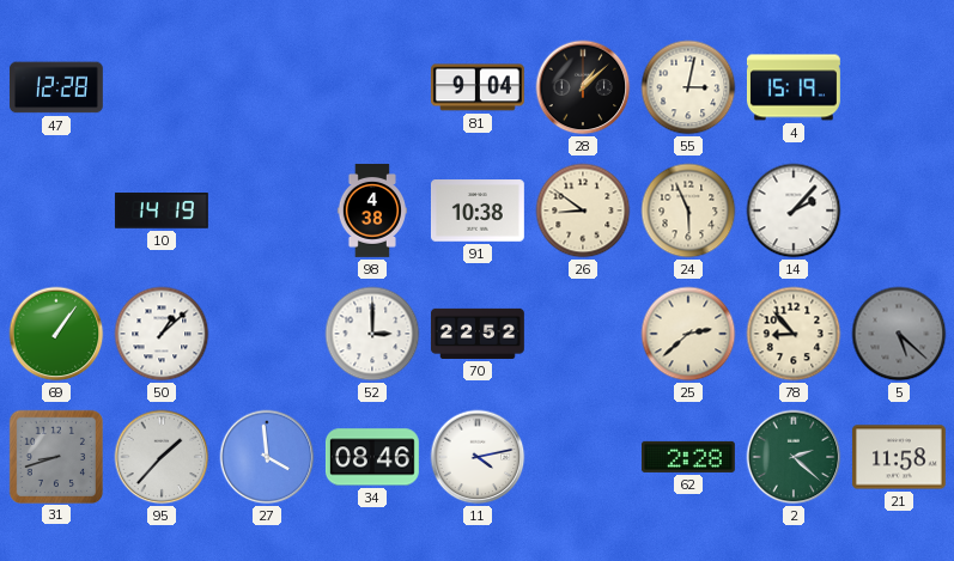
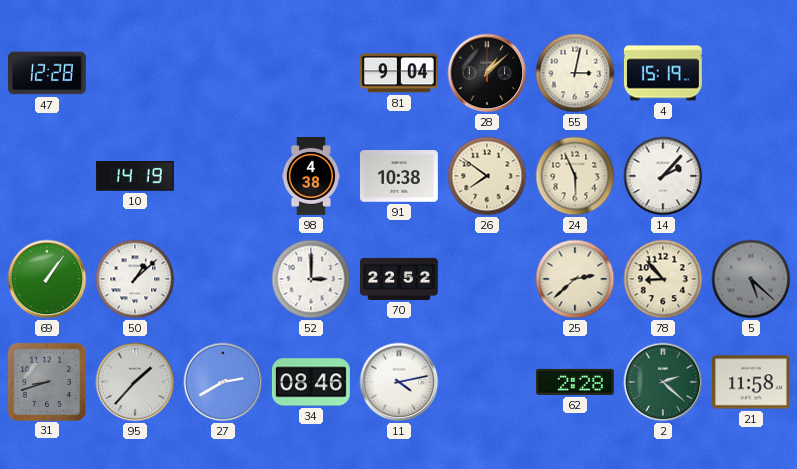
26: 8:51 -> 7:51
27: 3:59 -> 2:40
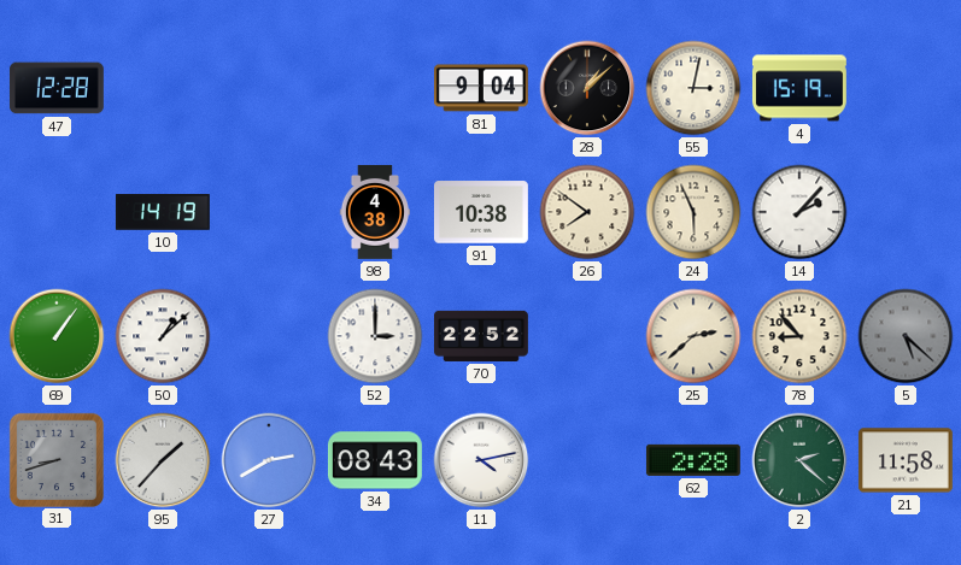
34: 08:46 -> 08:43
